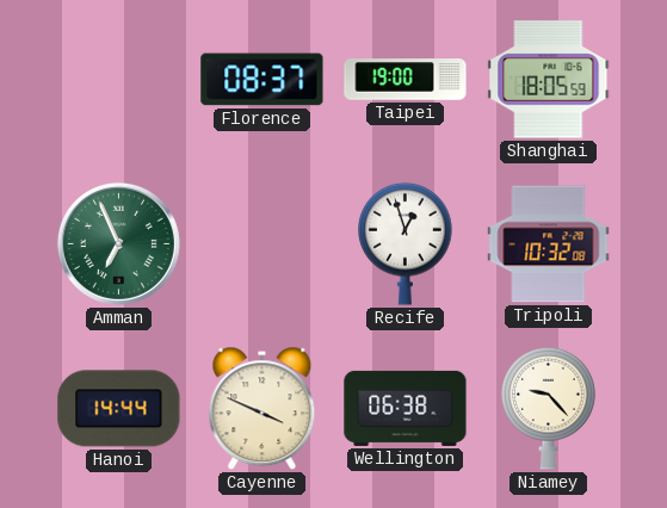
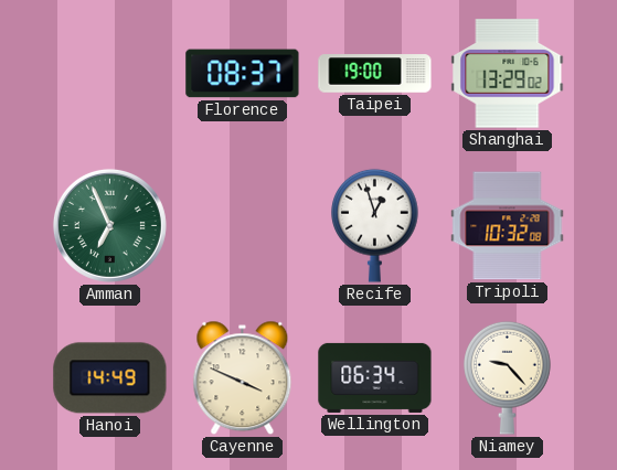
Shanghai: 18:05 -> 13:29
Hanoi: 14:44 -> 14:49
Wellington: 06:38 -> 06:34
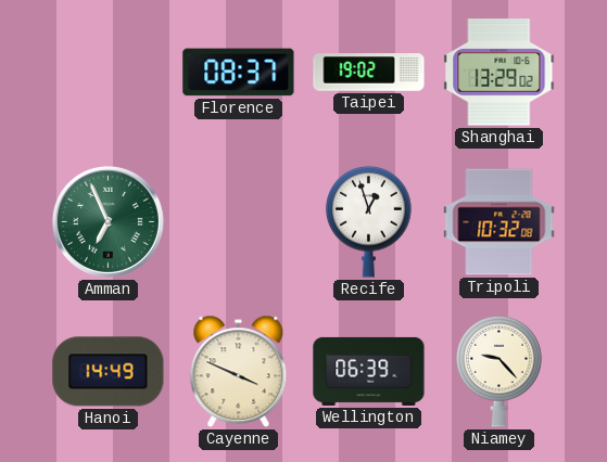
Taipei: 19:00 -> 19:02
Wellington: 06:34 -> 06:39
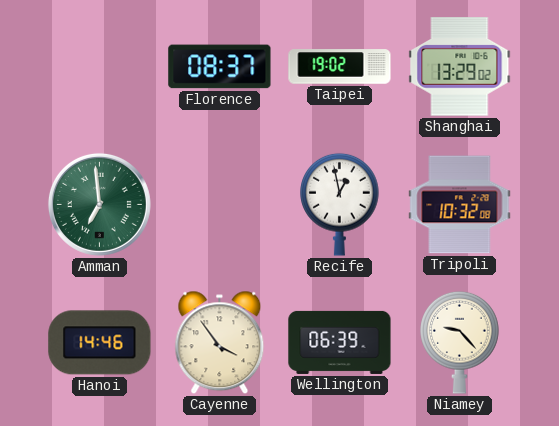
Amman: 6:56 -> 6:59
Recife: 12:57 -> 12:58
Hanoi: 14:49 -> 14:46
Cayenne: 3:49 -> 3:54
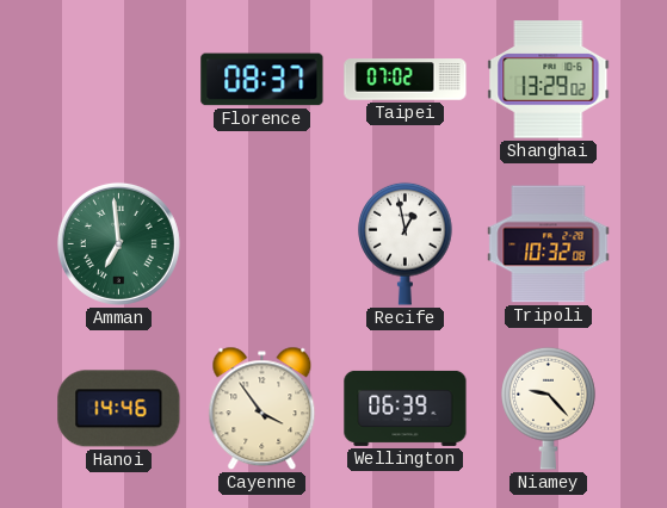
Taipei: 19:02 -> 07:02
